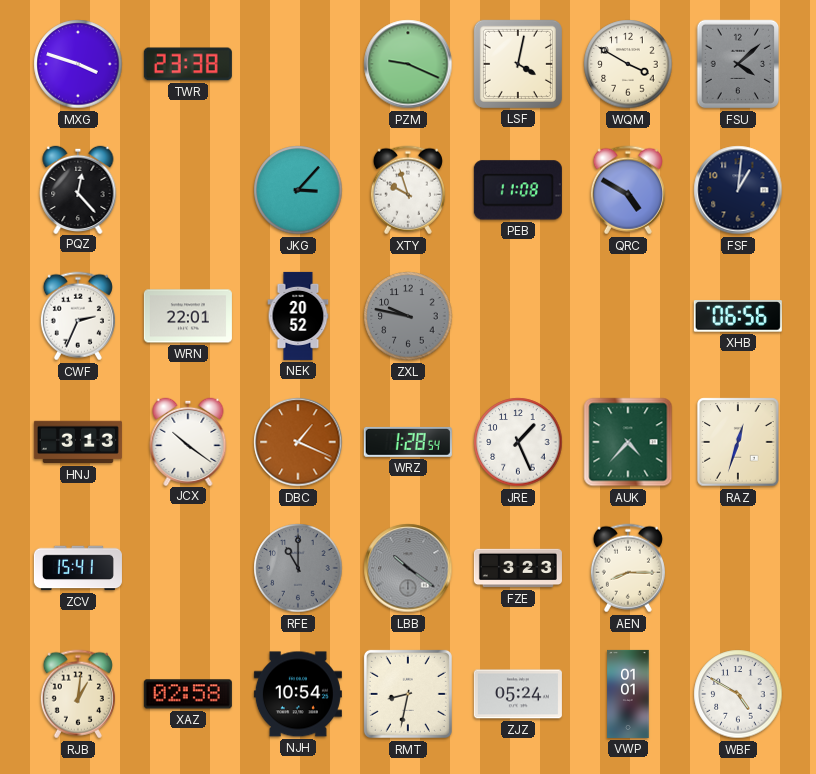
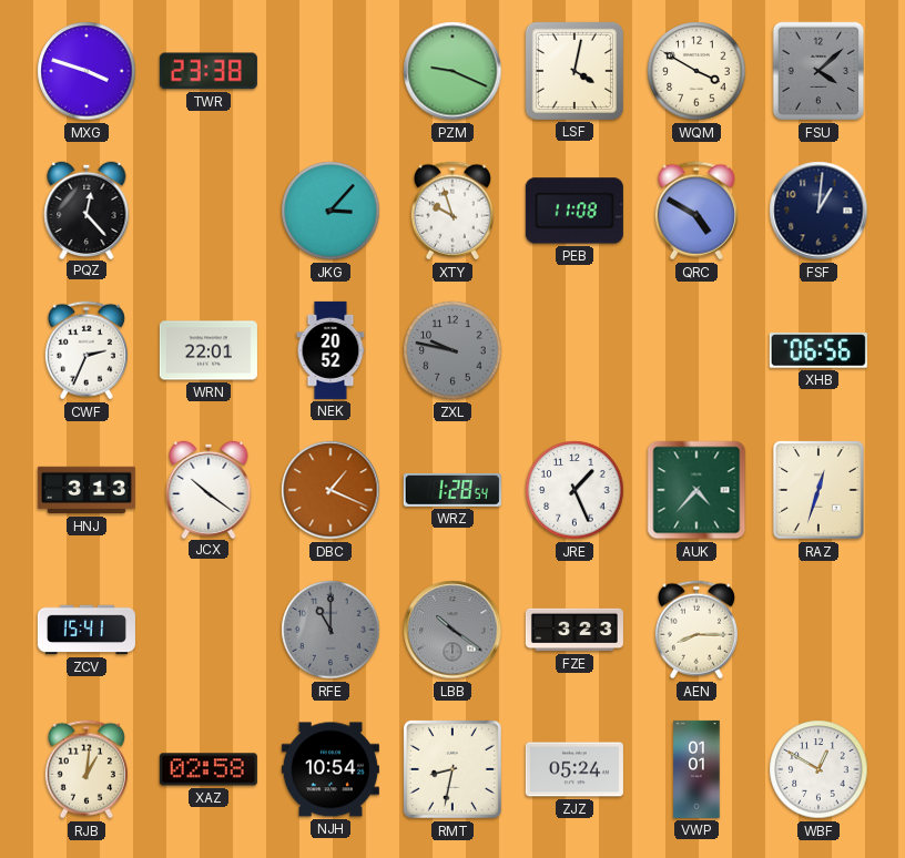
WBF: 4:50 -> 12:50
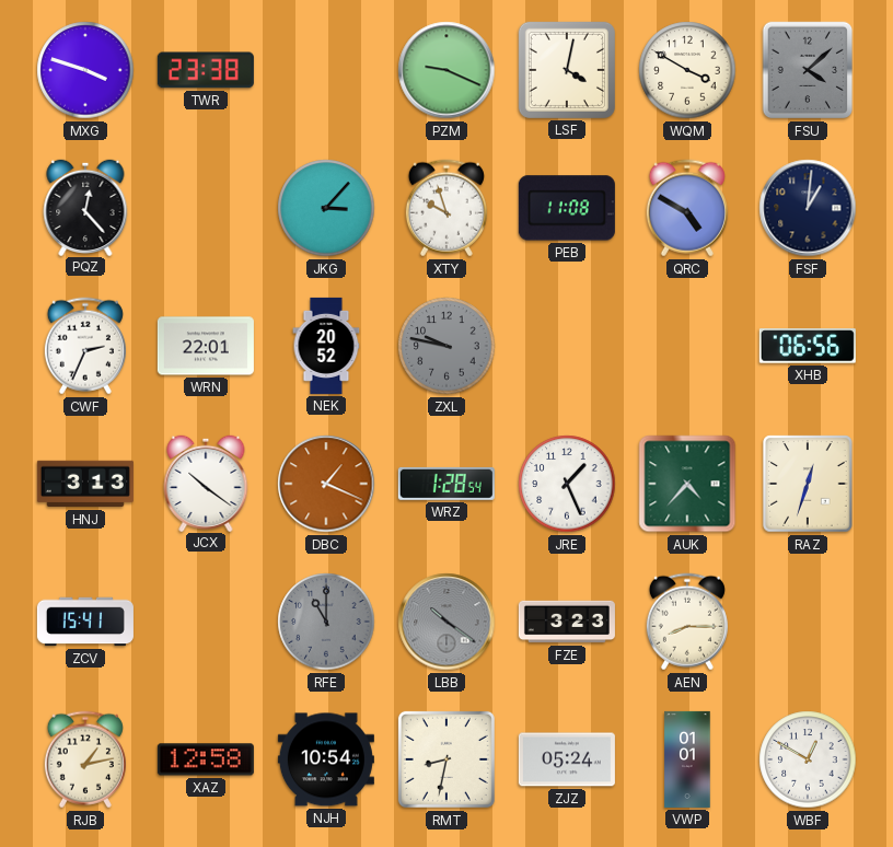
RJB: 1:01 -> 1:13
XAZ: 02:58 -> 12:58
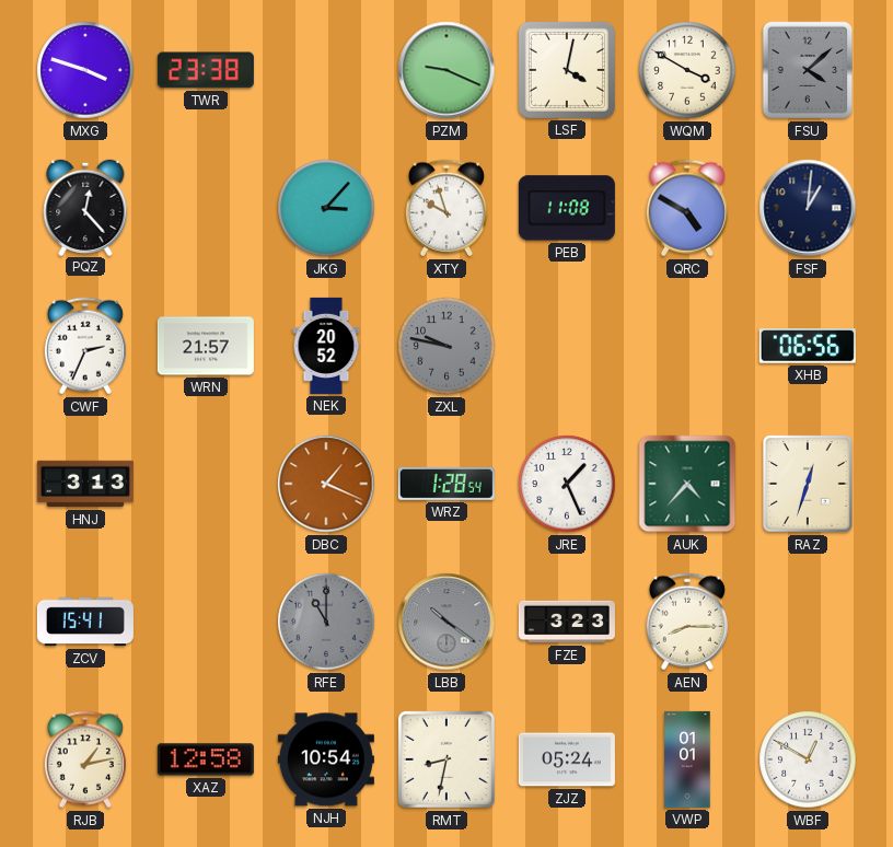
WRN: 22:01 -> 21:57
JCX: 10:21 -> none
